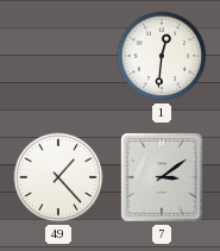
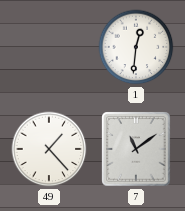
7: 3:09 -> 11:09
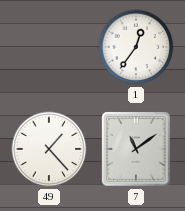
1: 12:31 -> 12:36
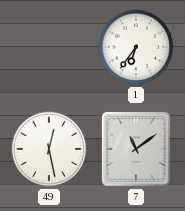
1: 12:36 -> 6:36
49: 1:23 -> 12:28
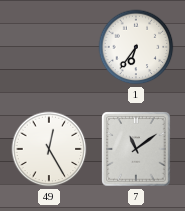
49: 12:28 -> 12:25
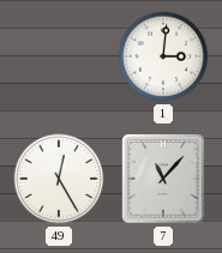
1: 6:36 -> 3:01
7: 11:09 -> 11:07
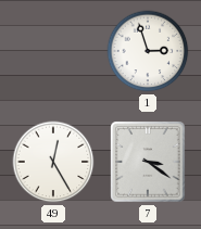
1: 3:01 -> 2:57
7: 11:07 -> 3:21
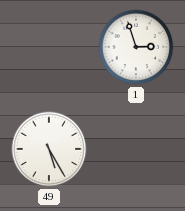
49: 12:25 -> 5:25
7: 3:21 -> none
